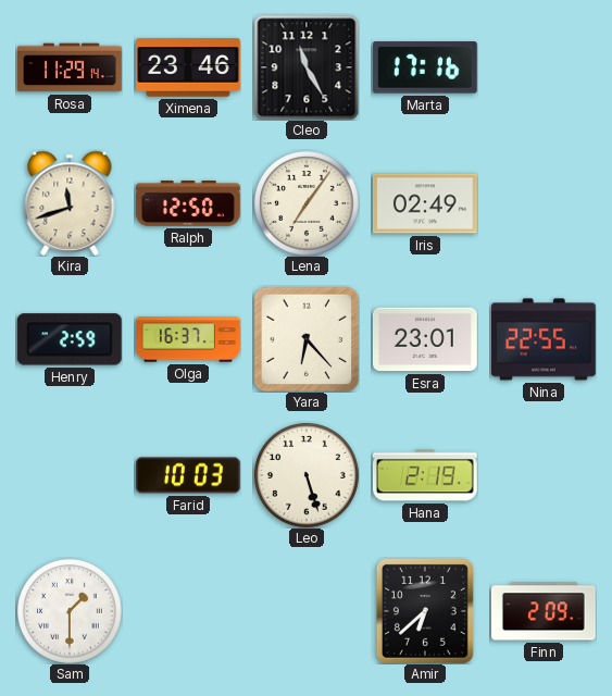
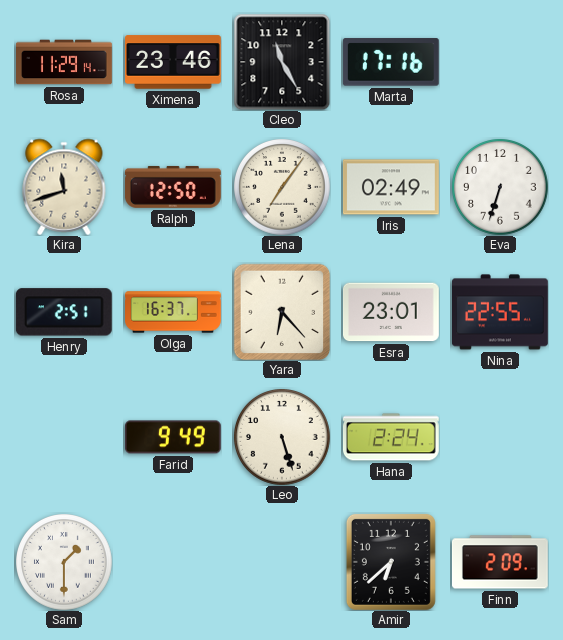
Eva: none -> 6:33
Henry: 2:59 -> 2:51
Farid: 10:03 -> 9:49
Hana: 2:19 -> 2:24
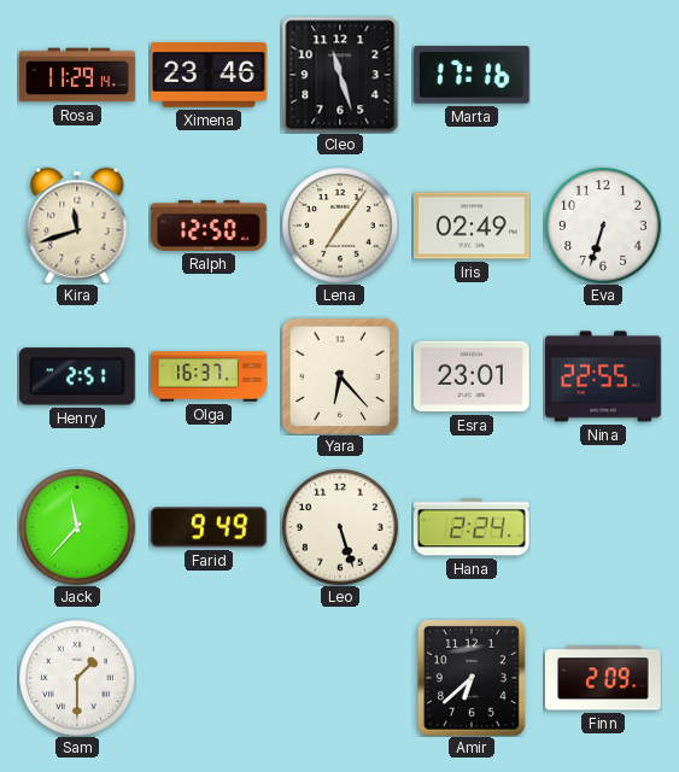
Cleo: 11:25 -> 11:27
Jack: none -> 11:37
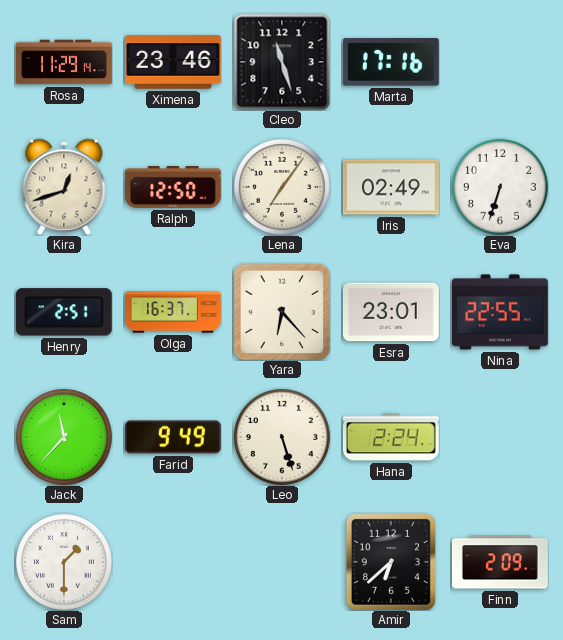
Kira: 11:42 -> 12:42
